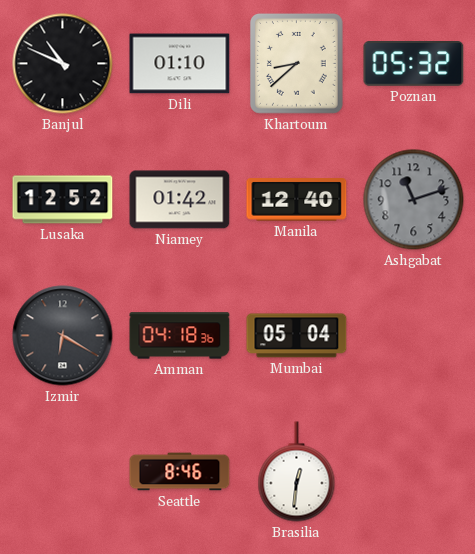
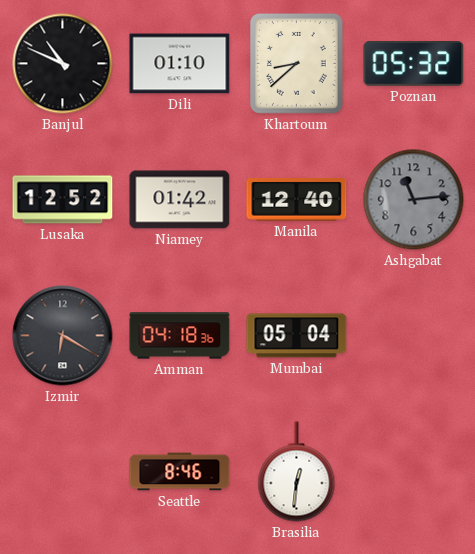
Ashgabat: 11:12 -> 11:14
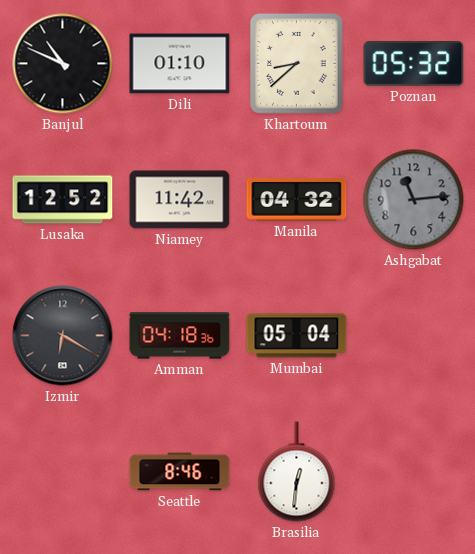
Niamey: 01:42 -> 11:42
Manila: 12:40 -> 04:32
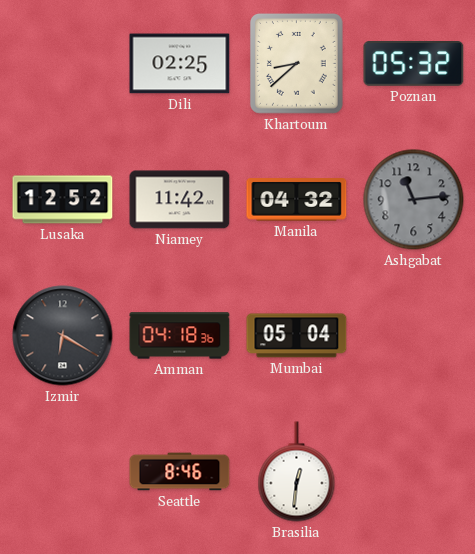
Banjul: 10:49 -> none
Dili: 01:10 -> 02:25
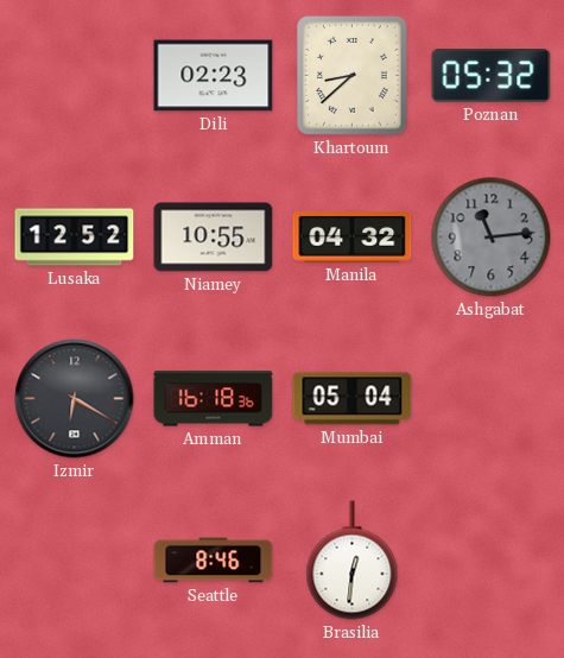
Dili: 02:25 -> 02:23
Niamey: 11:42 -> 10:55
Amman: 04:18 -> 16:18
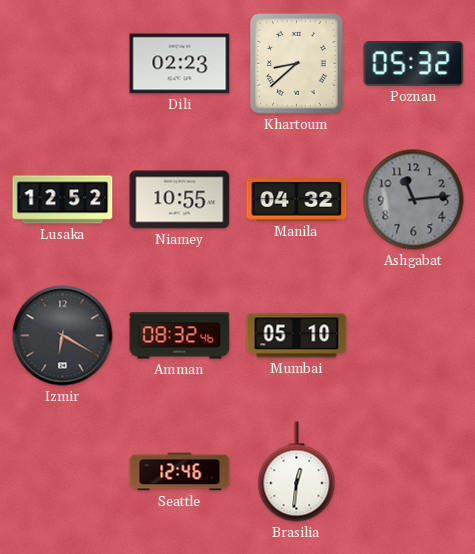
Amman: 16:18 -> 08:32
Mumbai: 05:04 -> 05:10
Seattle: 8:46 -> 12:46
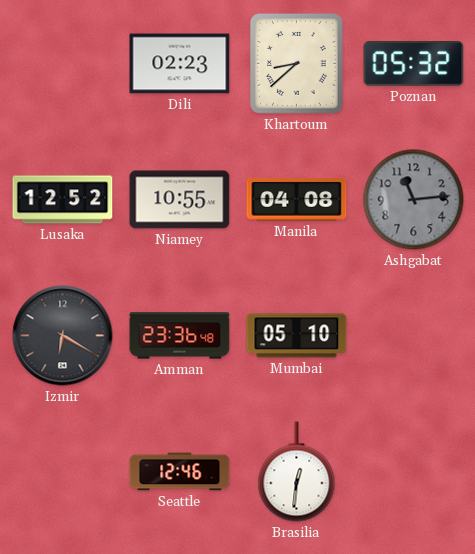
Manila: 04:32 -> 04:08
Amman: 08:32 -> 23:36
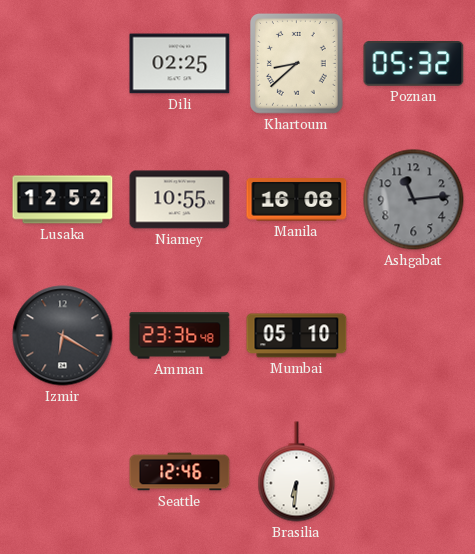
Dili: 02:23 -> 02:25
Manila: 04:08 -> 16:08
Brasilia: 12:31 -> 6:31
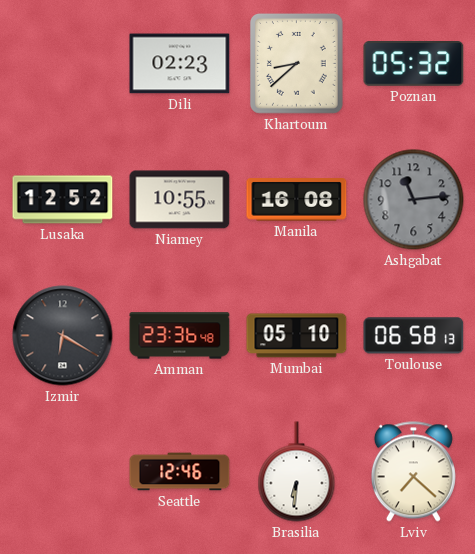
Dili: 02:25 -> 02:23
Toulouse: none -> 06:58
Lviv: none -> 7:22
